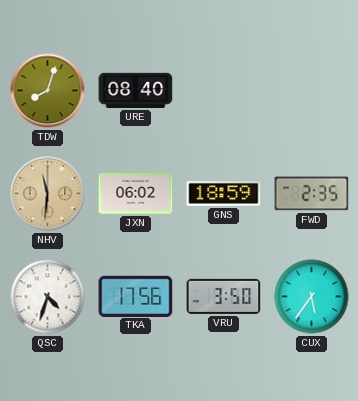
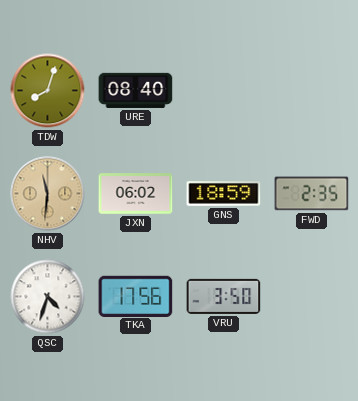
CUX: 5:36 -> none
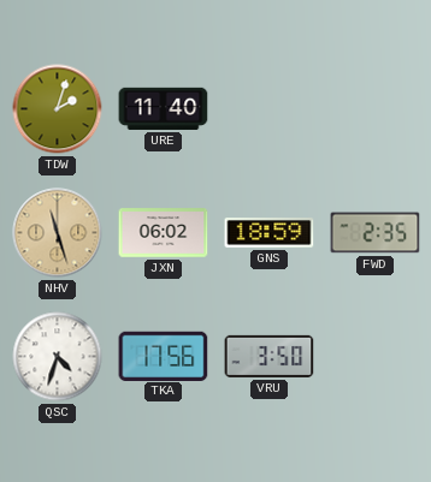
TDW: 8:03 -> 2:03
URE: 08:40 -> 11:40
NHV: 11:31 -> 11:27
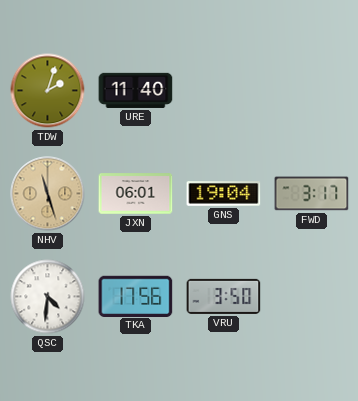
JXN: 06:02 -> 06:01
GNS: 18:59 -> 19:04
FWD: 2:35 -> 3:17
QSC: 4:33 -> 4:31
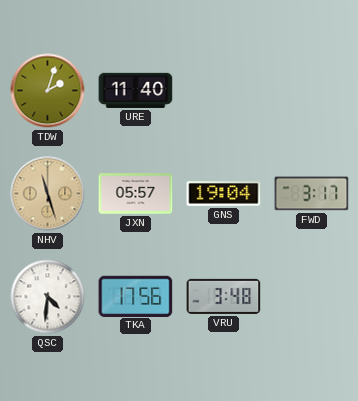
JXN: 06:01 -> 05:57
VRU: 3:50 -> 3:48
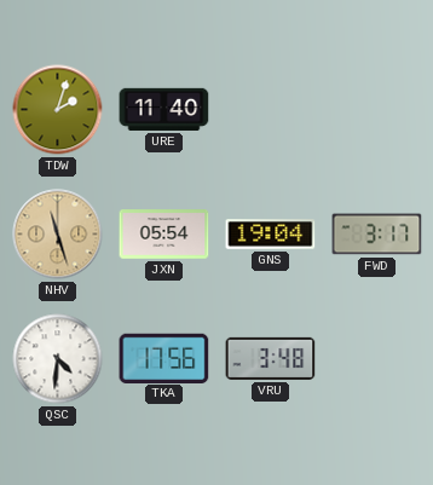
JXN: 05:57 -> 05:54
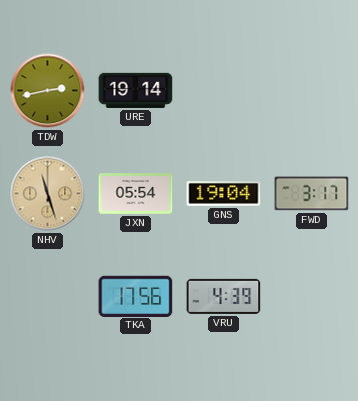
TDW: 2:03 -> 2:43
URE: 11:40 -> 19:14
QSC: 4:31 -> none
VRU: 3:48 -> 4:39
